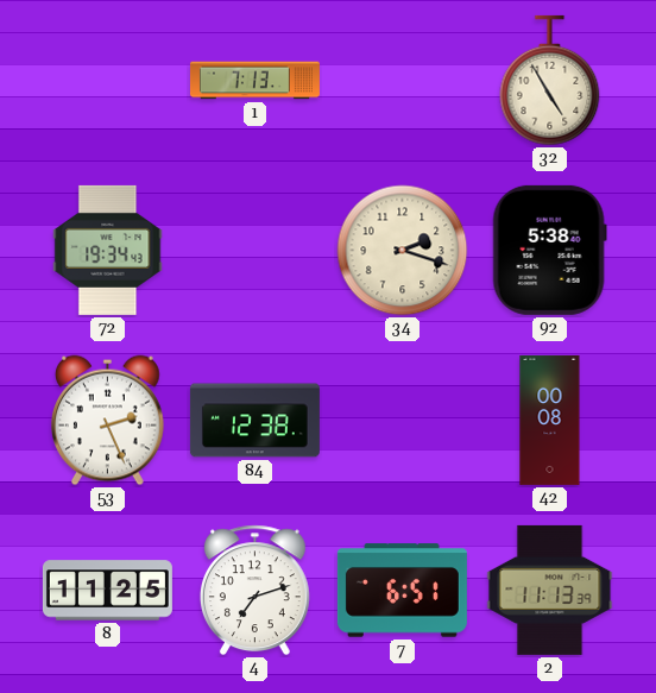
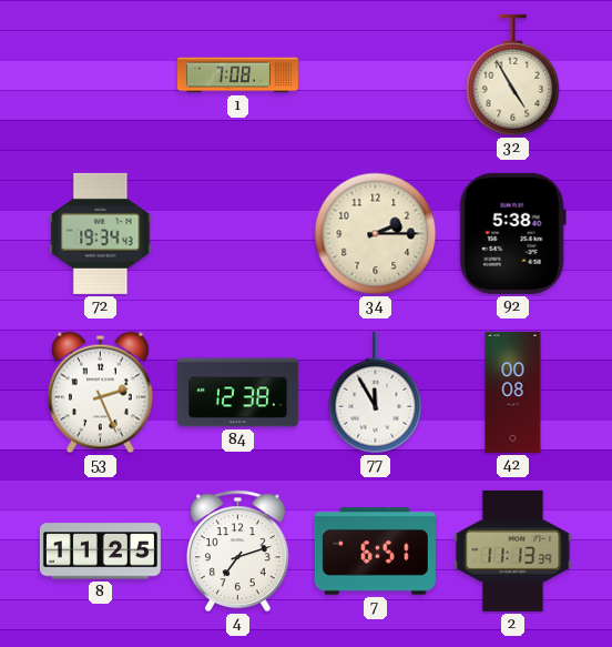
1: 7:13 -> 7:08
34: 2:18 -> 2:15
77: none -> 11:55
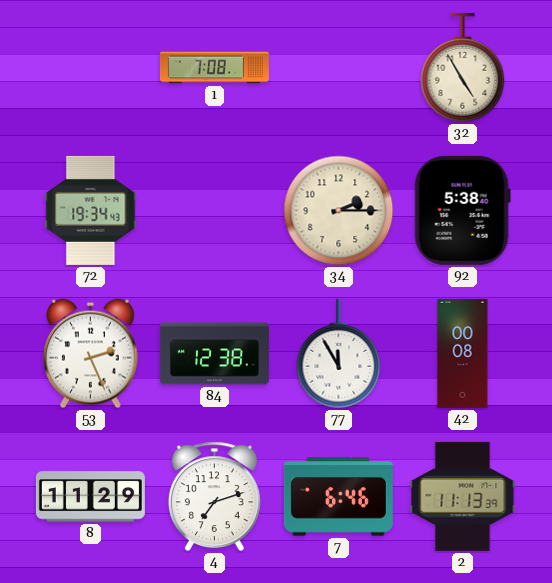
8: 11:25 -> 11:29
7: 6:51 -> 6:46
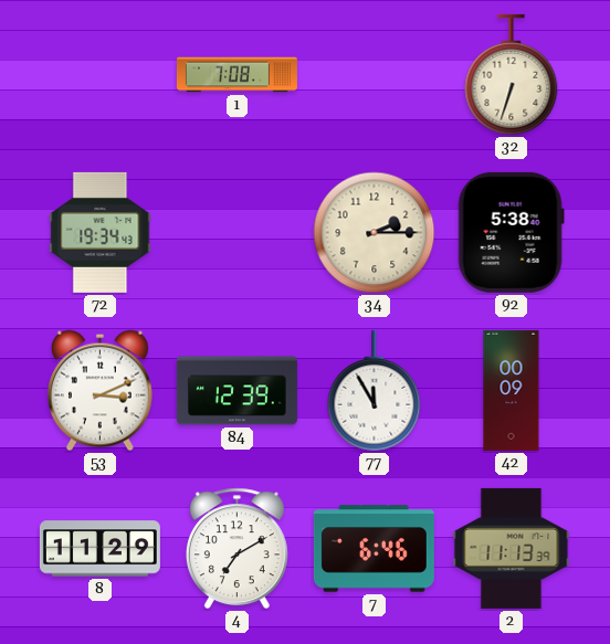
32: 4:55 -> 6:33
53: 2:26 -> 3:11
84: 12:38 -> 12:39
42: 00:08 -> 00:09
4: 7:12 -> 7:10
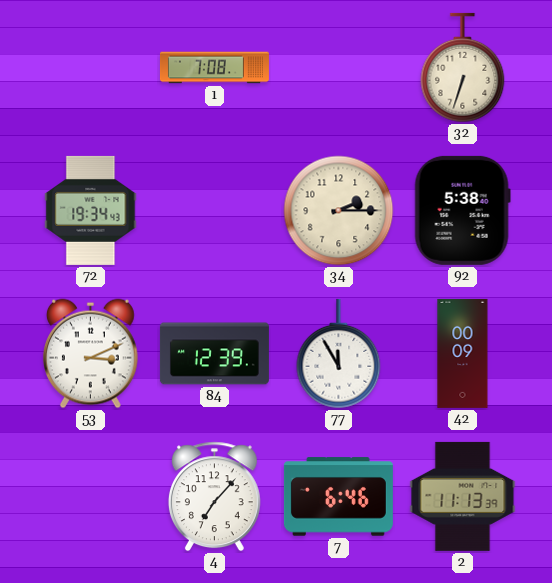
8: 11:29 -> none
4: 7:10 -> 7:07
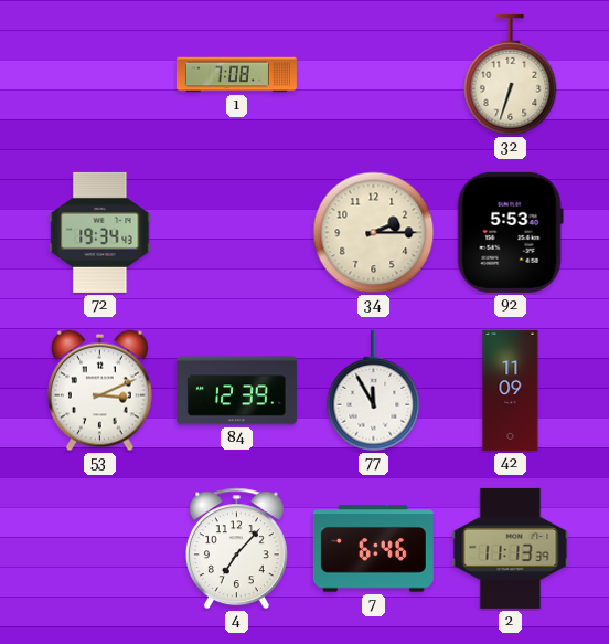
92: 5:38 -> 5:53
42: 00:09 -> 11:09
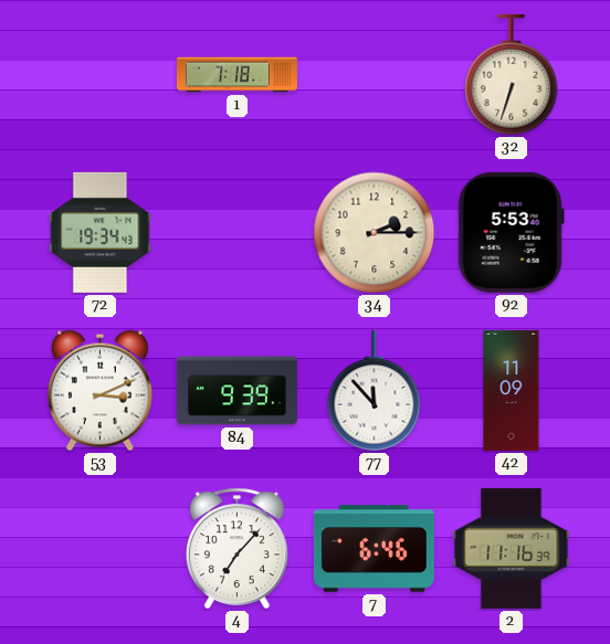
1: 7:08 -> 7:18
84: 12:39 -> 9:39
77: 11:55 -> 11:53
2: 11:13 -> 11:16
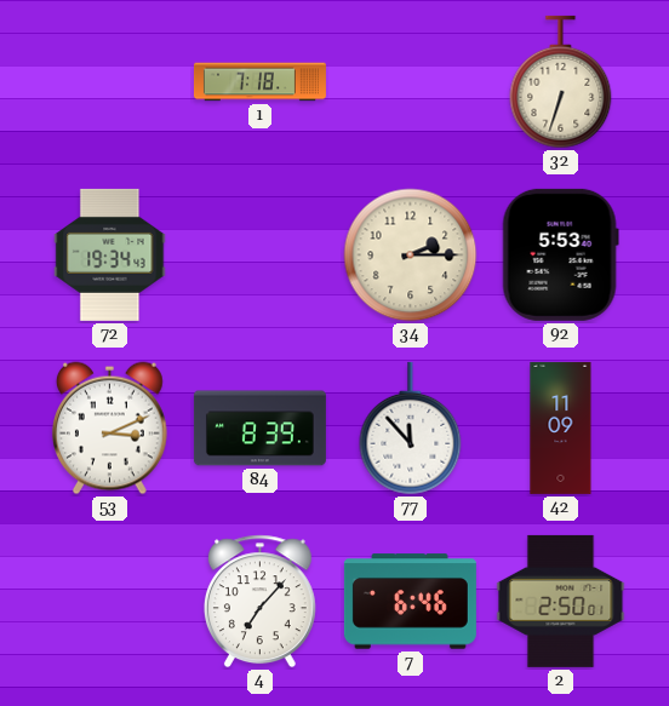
84: 9:39 -> 8:39
2: 11:16 -> 2:50
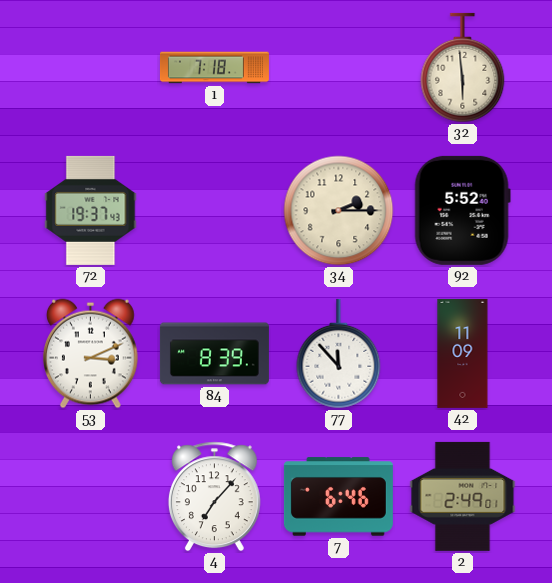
32: 6:33 -> 5:59
72: 19:34 -> 19:37
92: 5:53 -> 5:52
2: 2:50 -> 2:49
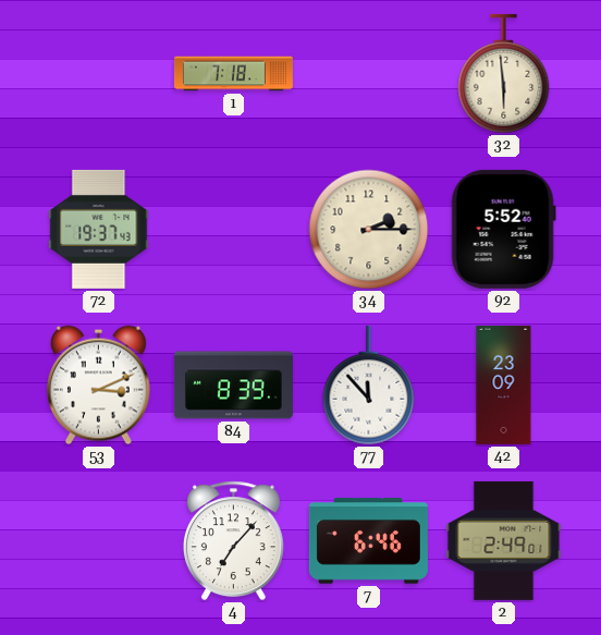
42: 11:09 -> 23:09
